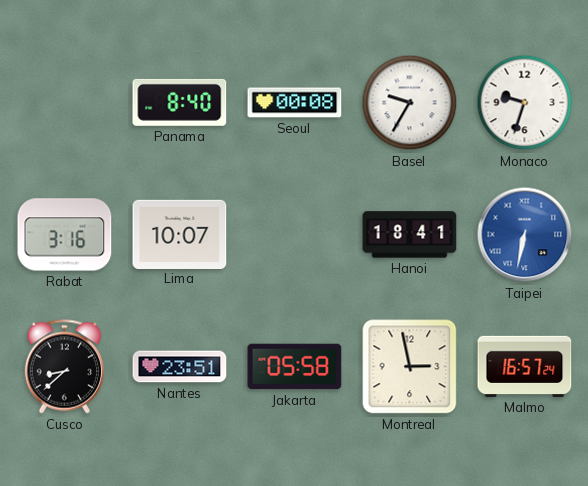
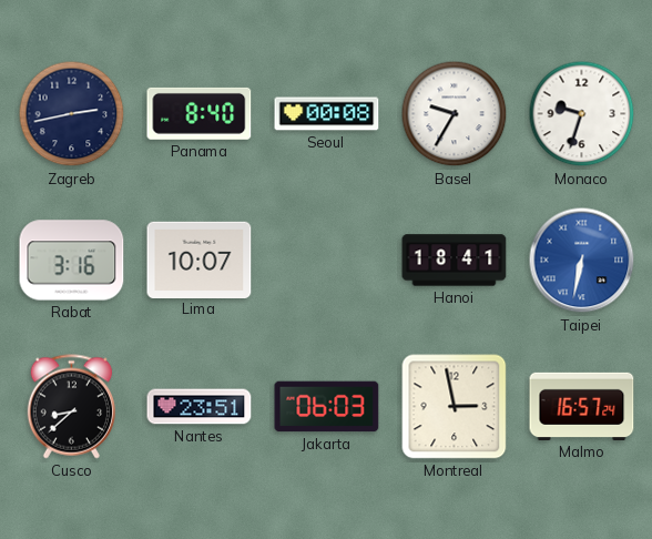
Zagreb: none -> 2:43
Jakarta: 05:58 -> 06:03
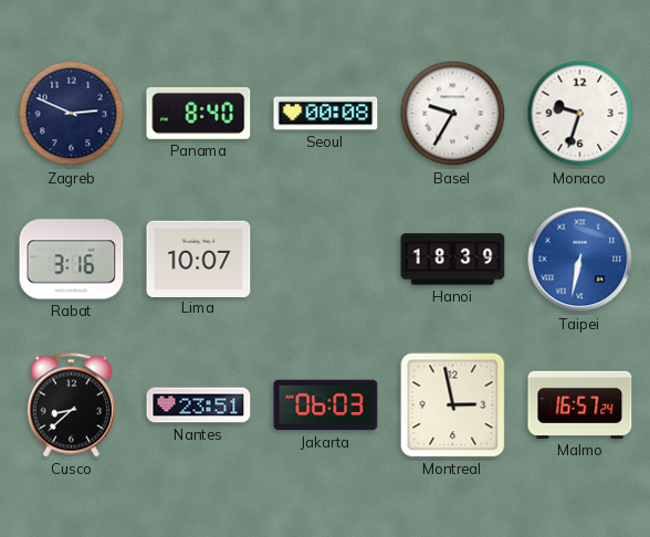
Zagreb: 2:43 -> 2:49
Hanoi: 18:41 -> 18:39
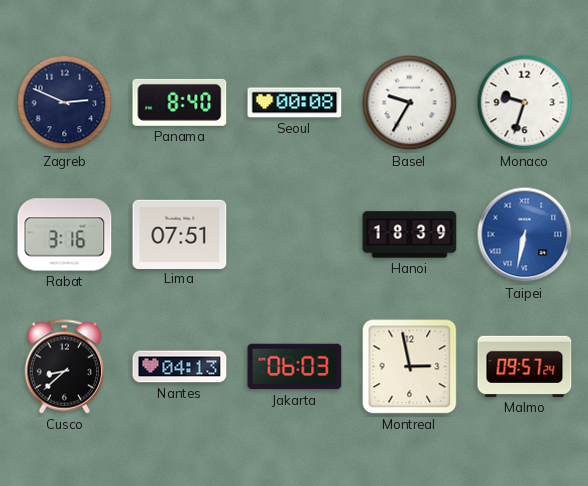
Lima: 10:07 -> 07:51
Nantes: 23:51 -> 04:13
Malmo: 16:57 -> 09:57
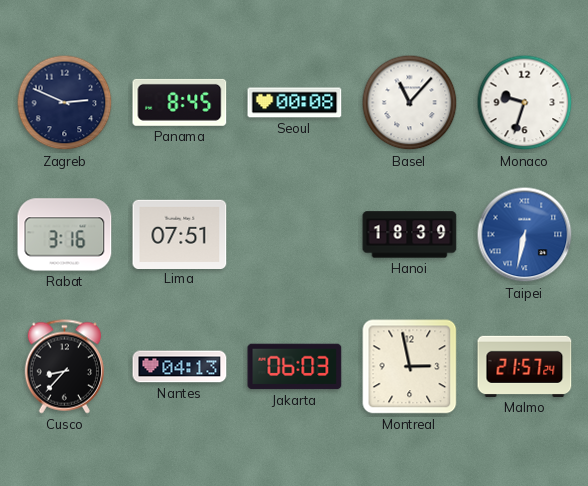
Panama: 8:40 -> 8:45
Basel: 9:35 -> 11:07
Cusco: 8:38 -> 8:37
Malmo: 09:57 -> 21:57
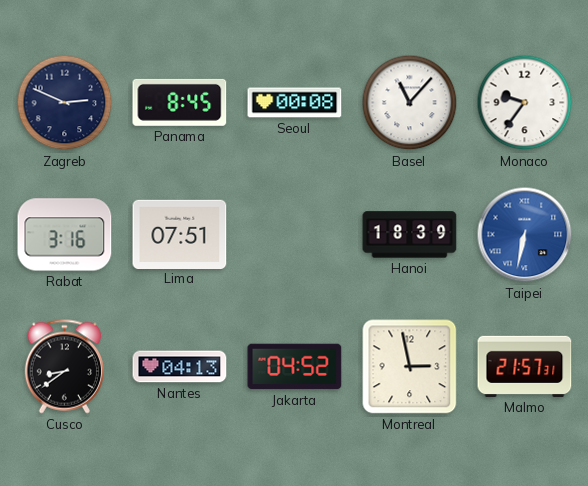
Monaco: 9:33 -> 9:36
Cusco: 8:37 -> 8:39
Jakarta: 06:03 -> 04:52
Malmo: 21:57:24 -> 21:57:31
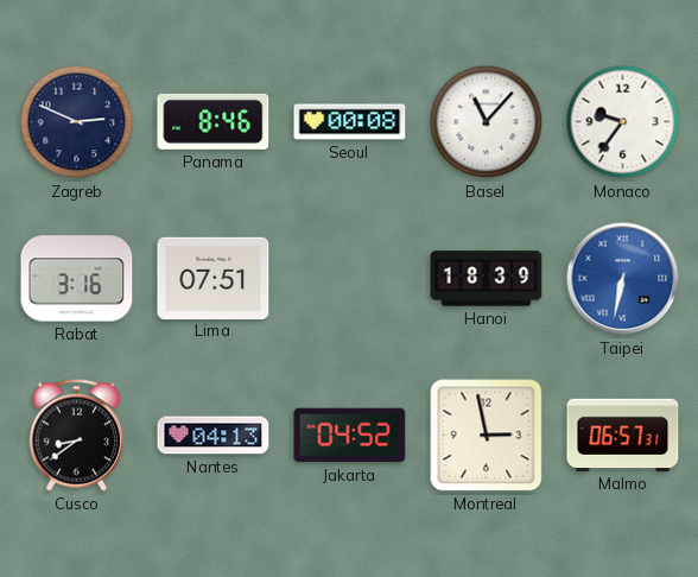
Panama: 8:45 -> 8:46
Malmo: 21:57 -> 06:57
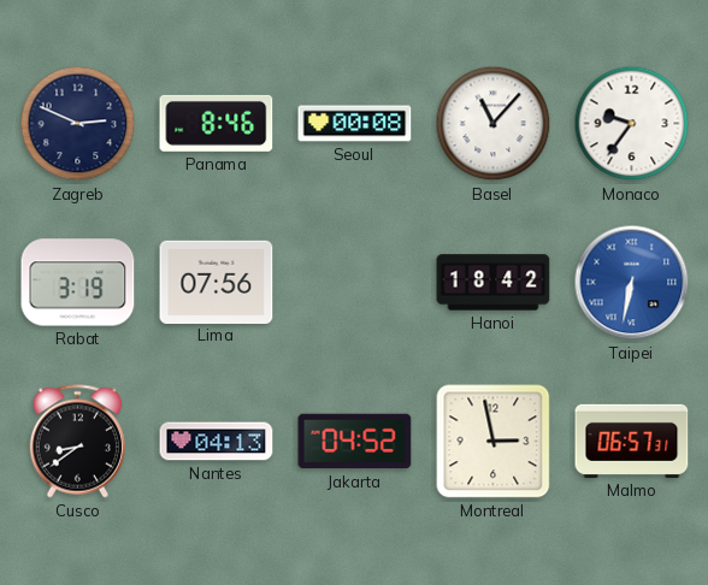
Rabat: 3:16 -> 3:19
Lima: 07:51 -> 07:56
Hanoi: 18:39 -> 18:42
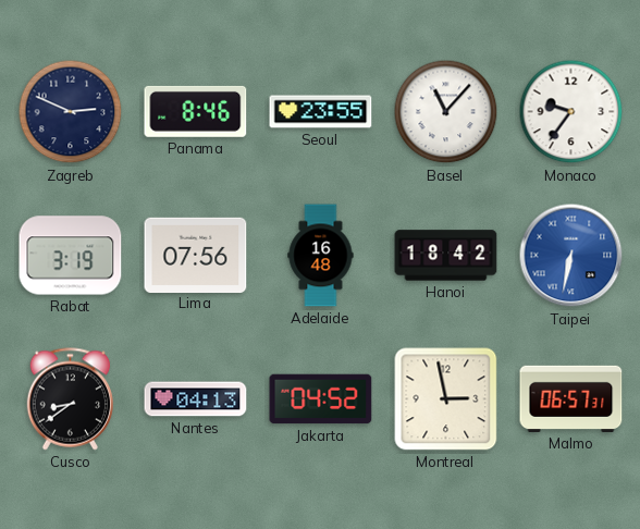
Seoul: 00:08 -> 23:55
Adelaide: none -> 16:48
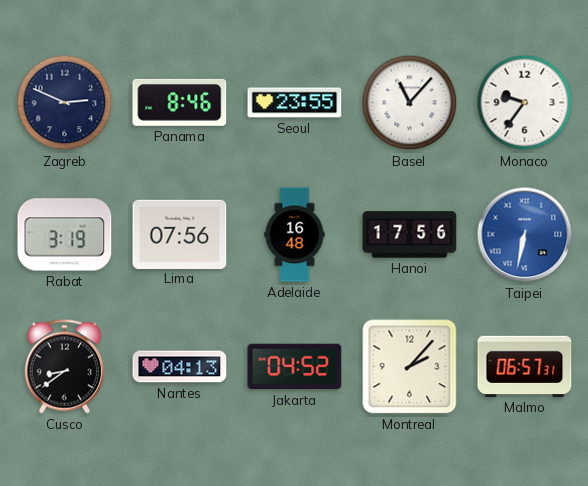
Hanoi: 18:42 -> 17:56
Montreal: 2:58 -> 2:07
